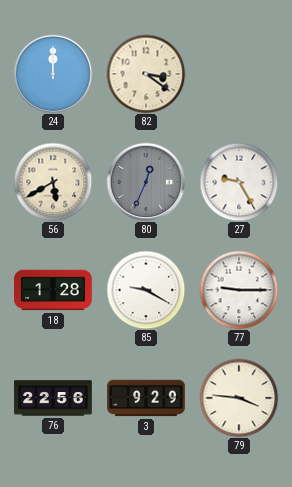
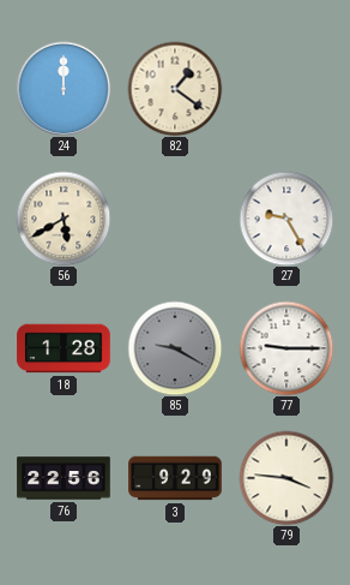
82: 3:21 -> 1:21
80: 12:34 -> none
85 dial: white -> grey
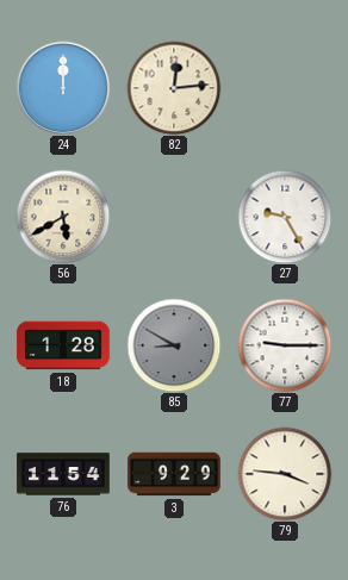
82: 1:21 -> 12:14
85: 9:20 -> 8:50
76: 22:56 -> 11:54
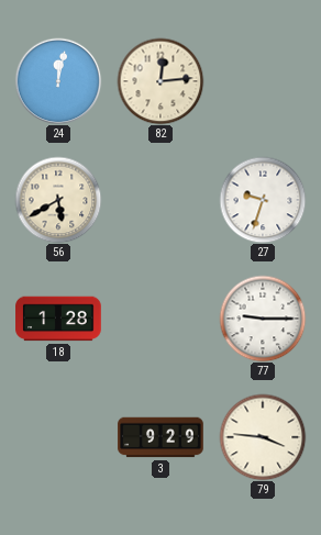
24: 12:00 -> 12:02
27: 9:25 -> 9:33
85: 8:50 -> none
76: 11:54 -> none
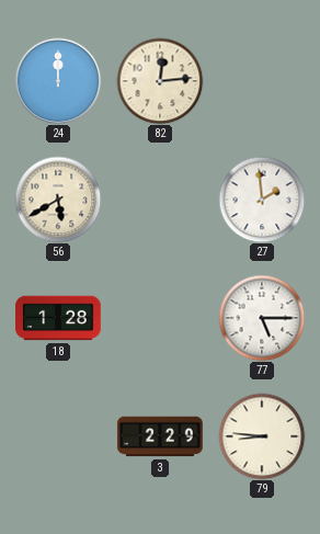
24: 12:02 -> 12:00
27: 9:33 -> 1:59
77: 9:15 -> 5:15
3: 9:29 -> 2:29
79: 3:46 -> 8:46
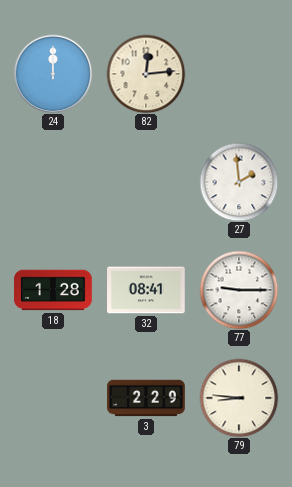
56: 5:40 -> none
32: none -> 08:41
77: 5:15 -> 9:15
